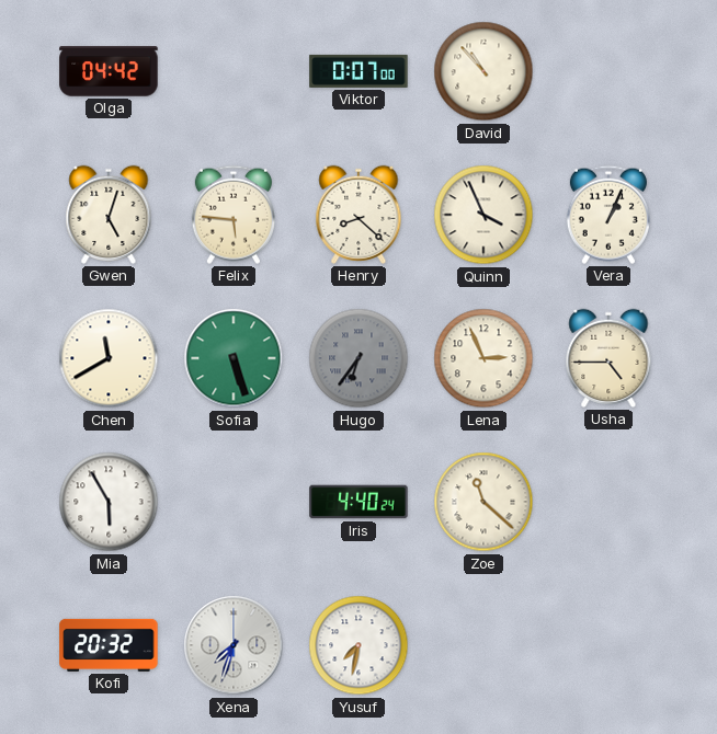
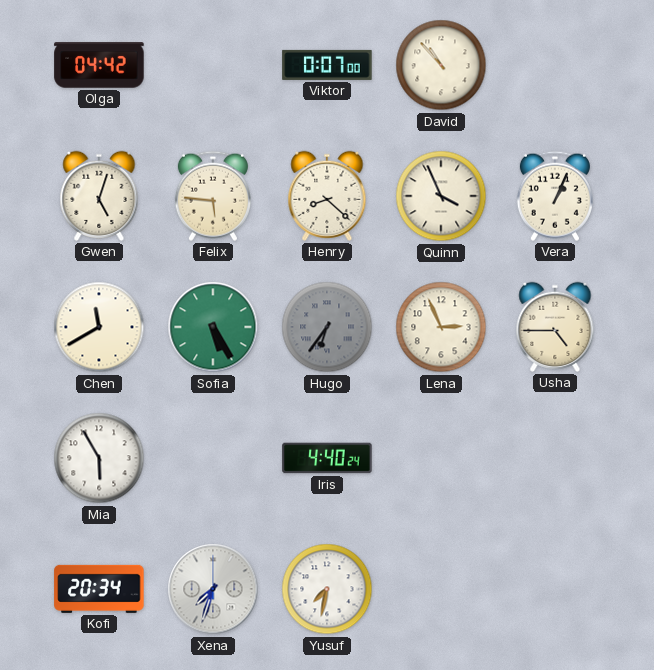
Sofia: 5:27 -> 5:25
Zoe: 11:22 -> none
Kofi: 20:32 -> 20:34
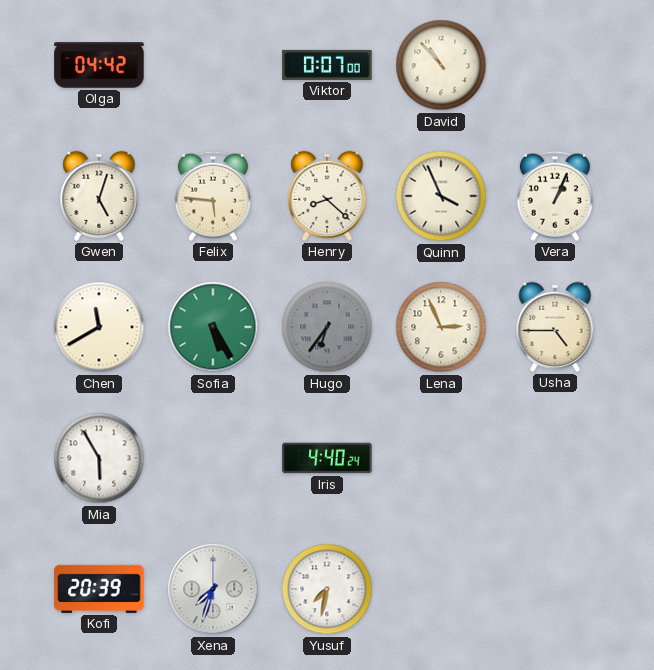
Kofi: 20:34 -> 20:39
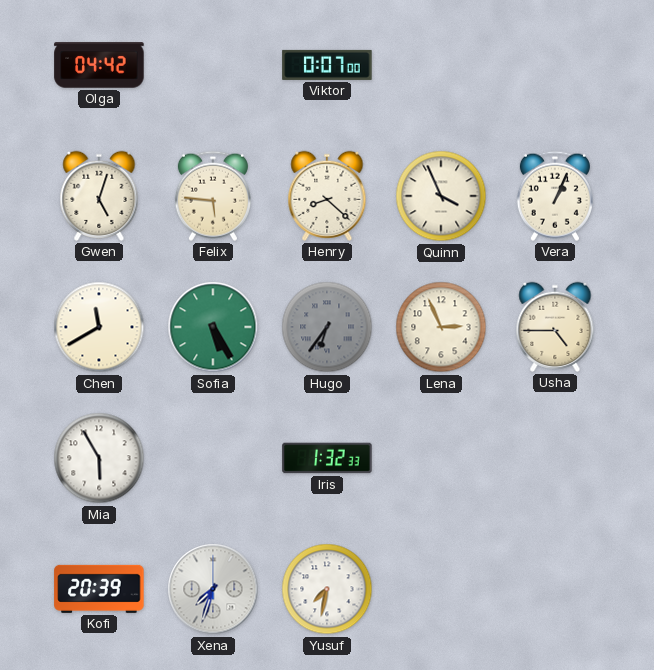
David: 10:53 -> none
Iris: 4:40 -> 1:32
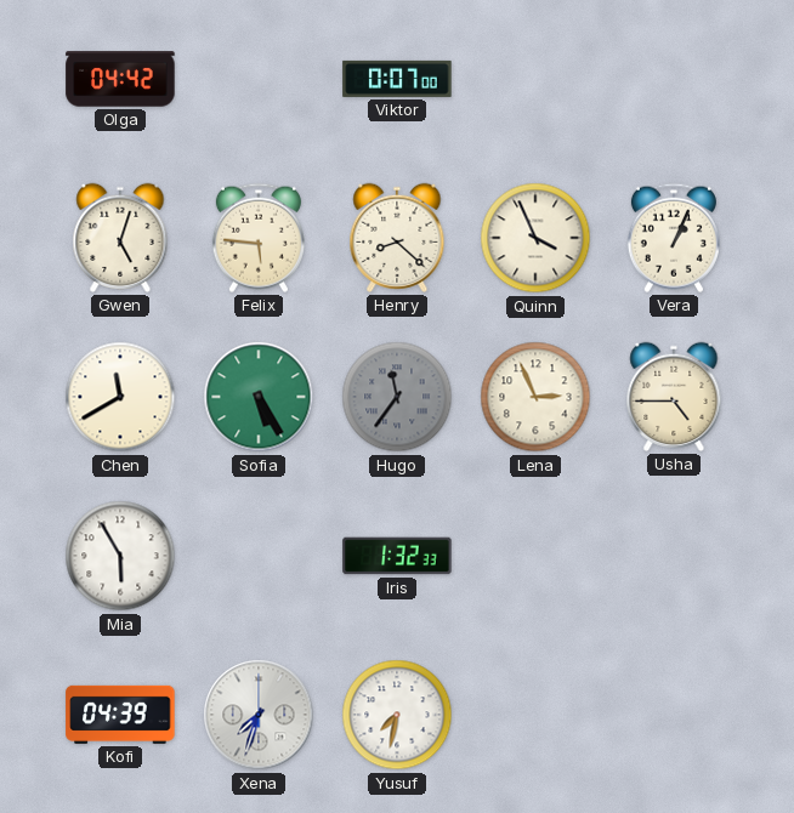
Hugo: 6:36 -> 11:36
Kofi: 20:39 -> 04:39
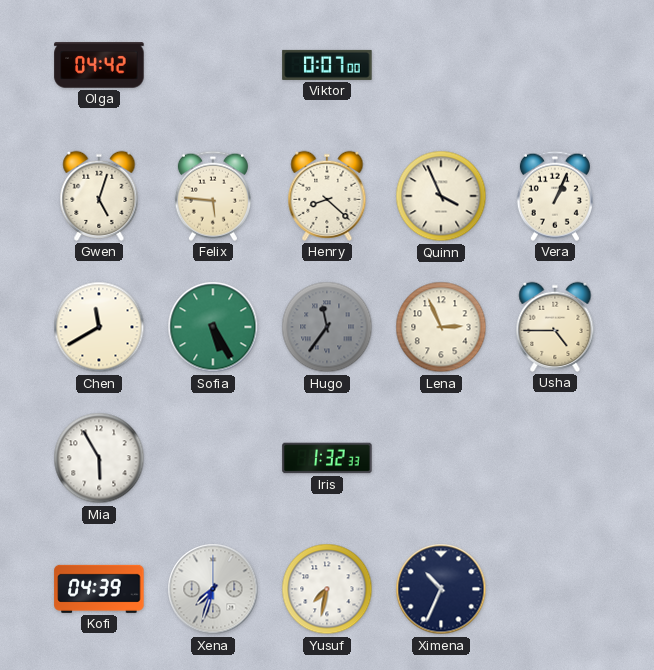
Ximena: none -> 10:34
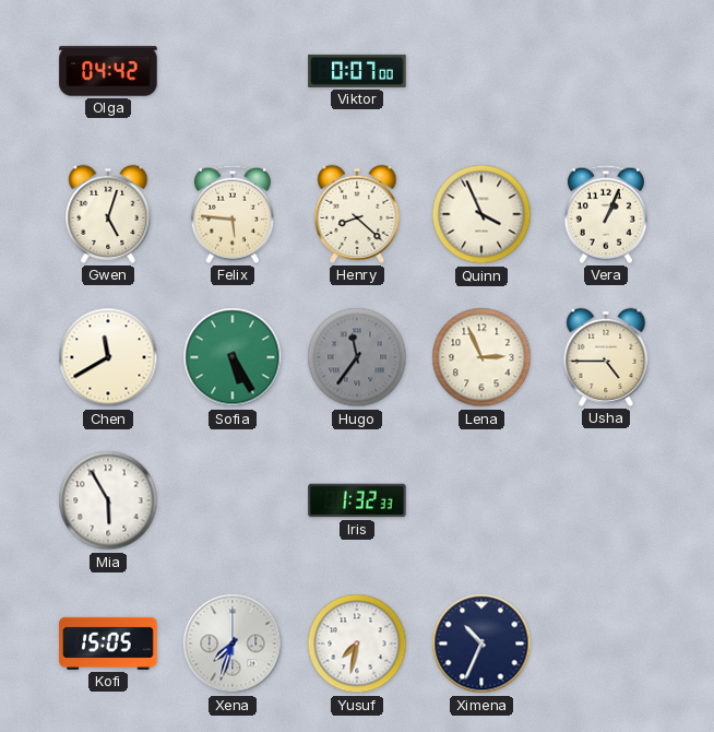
Kofi: 04:39 -> 15:05
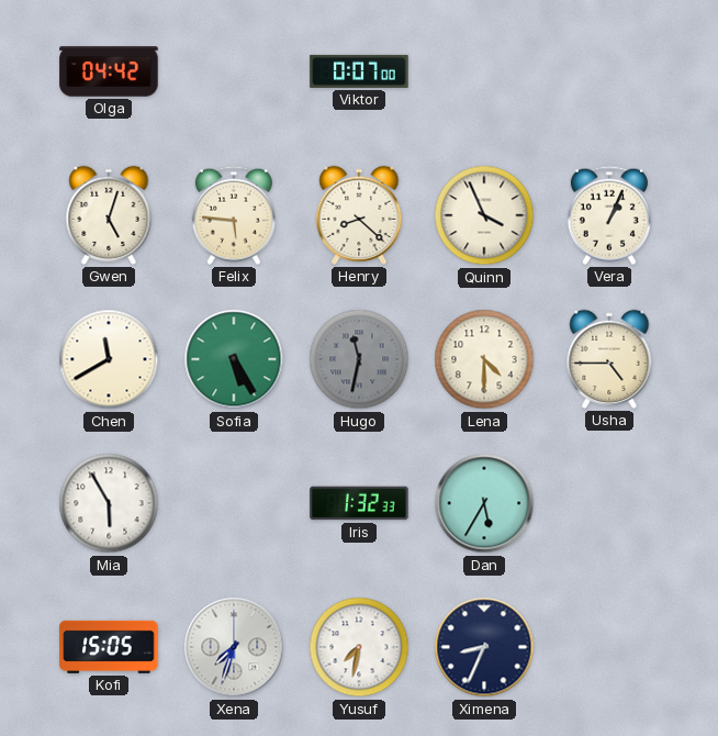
Hugo: 11:36 -> 11:32
Lena: 2:56 -> 4:30
Dan: none -> 5:35
Ximena: 10:34 -> 8:34
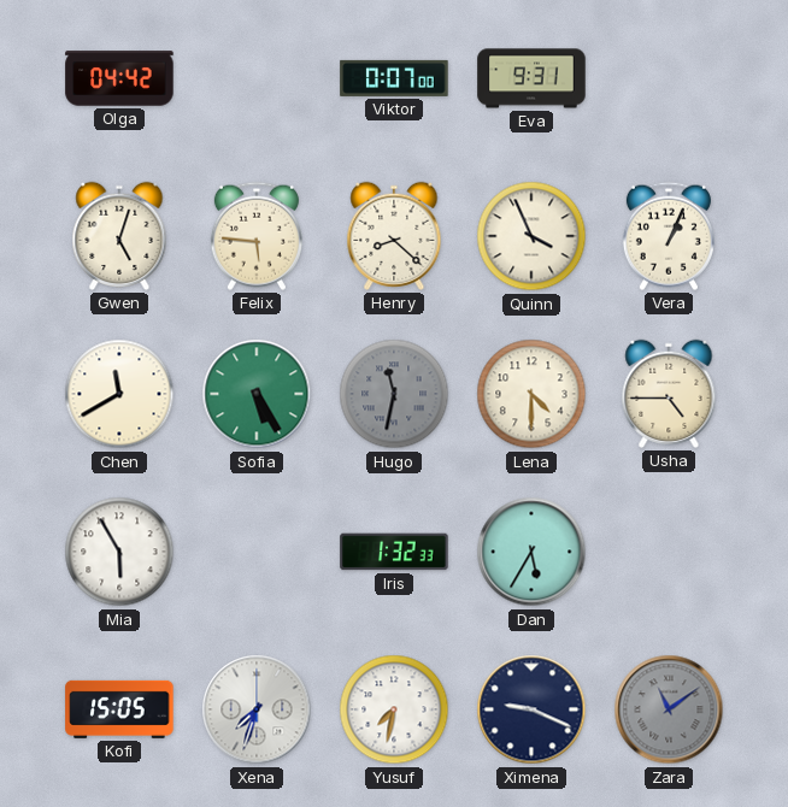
Eva: none -> 9:31
Ximena: 8:34 -> 9:19
Zara: none -> 11:09
